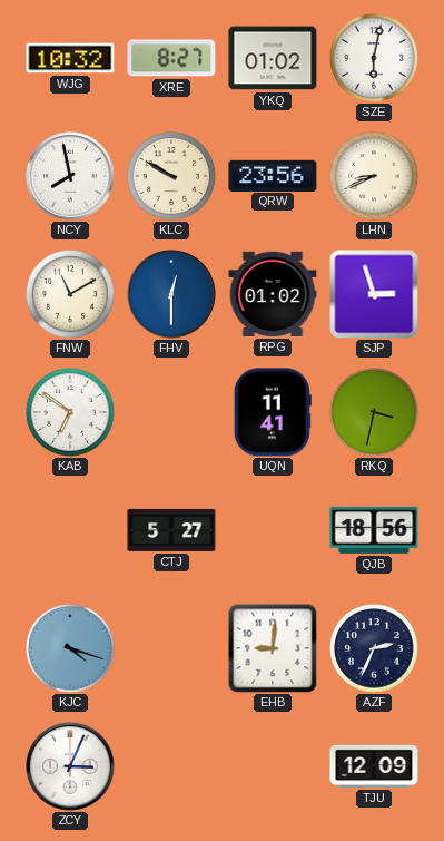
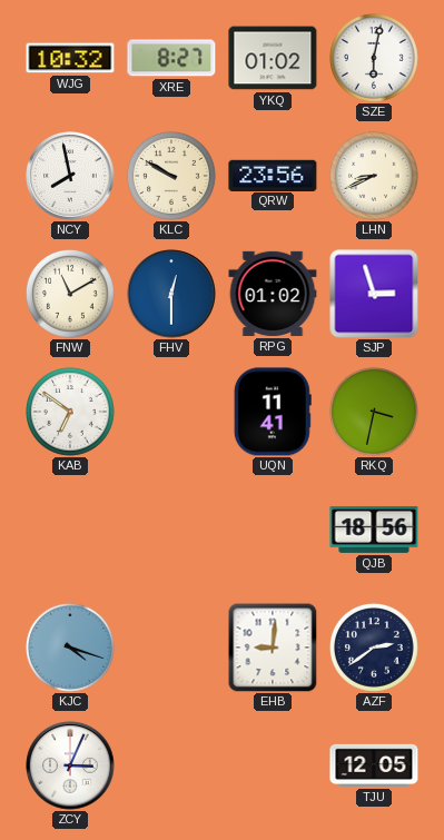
CTJ: 5:27 -> none
AZF: 2:34 -> 2:39
TJU: 12:09 -> 12:05
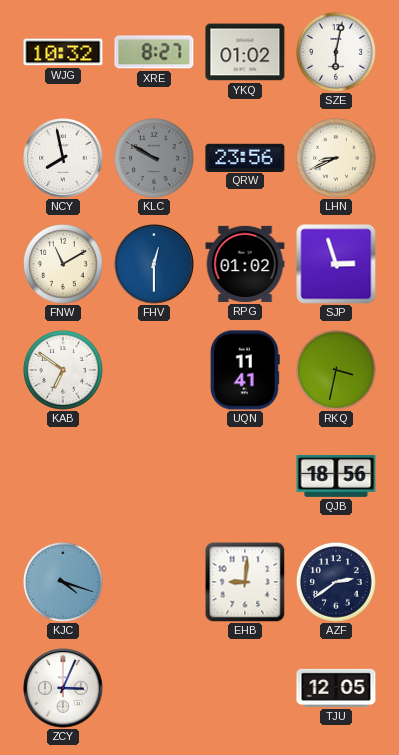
KLC dial: cream -> grey
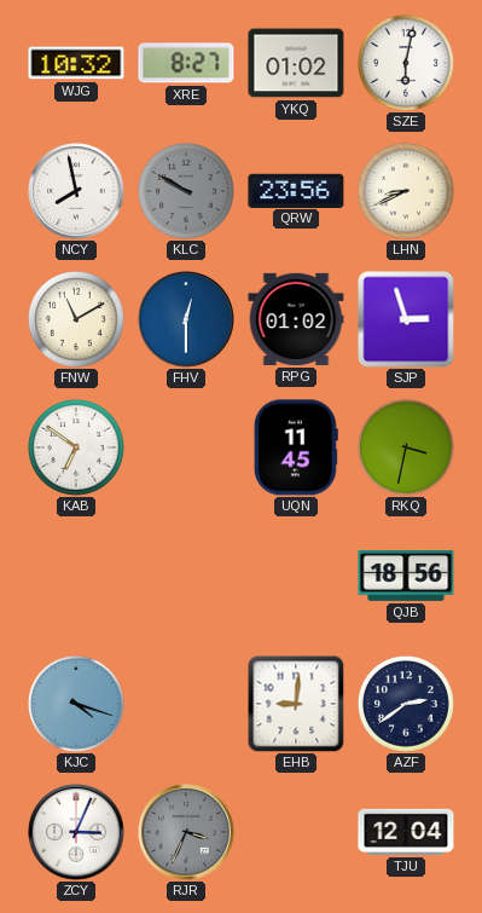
UQN: 11:41 -> 11:45
RJR: none -> 3:34
TJU: 12:05 -> 12:04
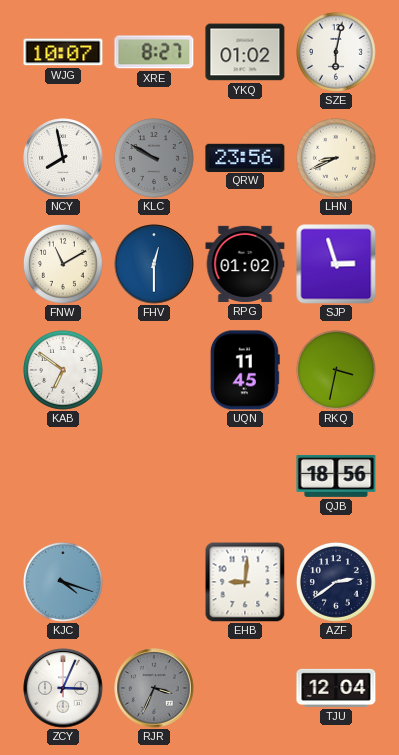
WJG: 10:32 -> 10:07
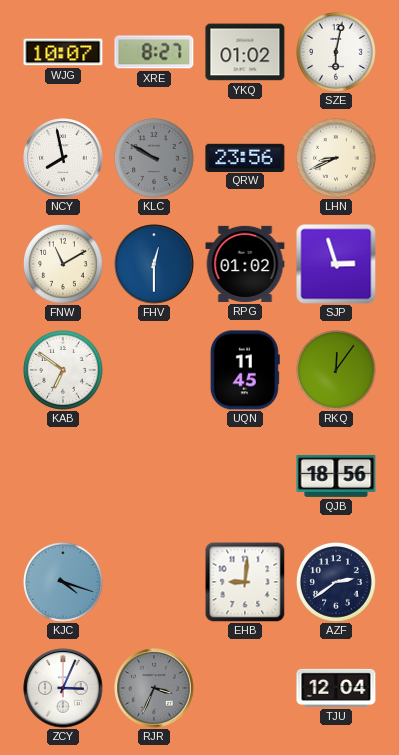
RKQ: 3:32 -> 12:06
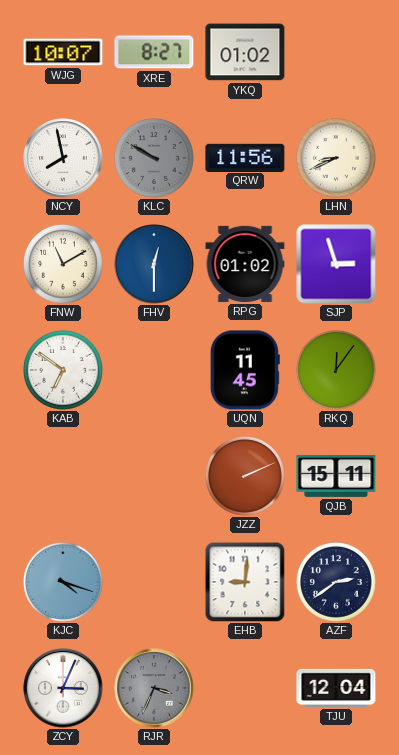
SZE: 6:02 -> none
QRW: 23:56 -> 11:56
JZZ: none -> 2:11
QJB: 18:56 -> 15:11
